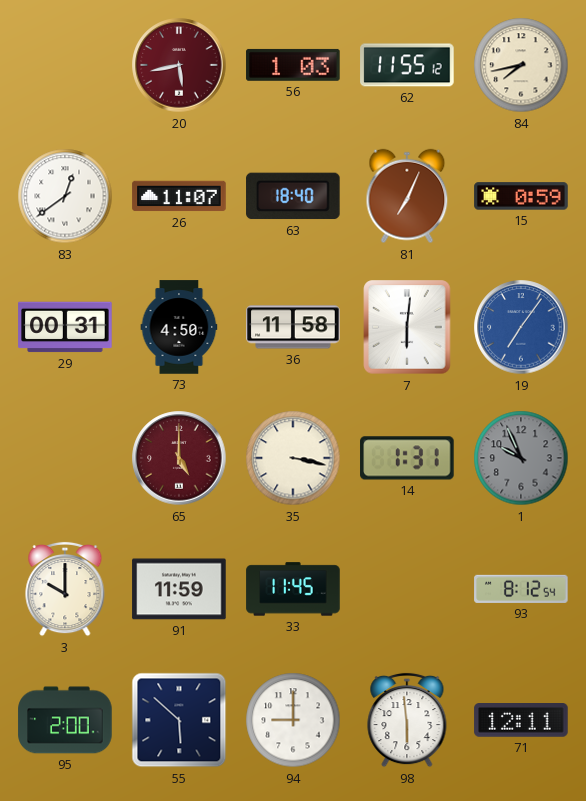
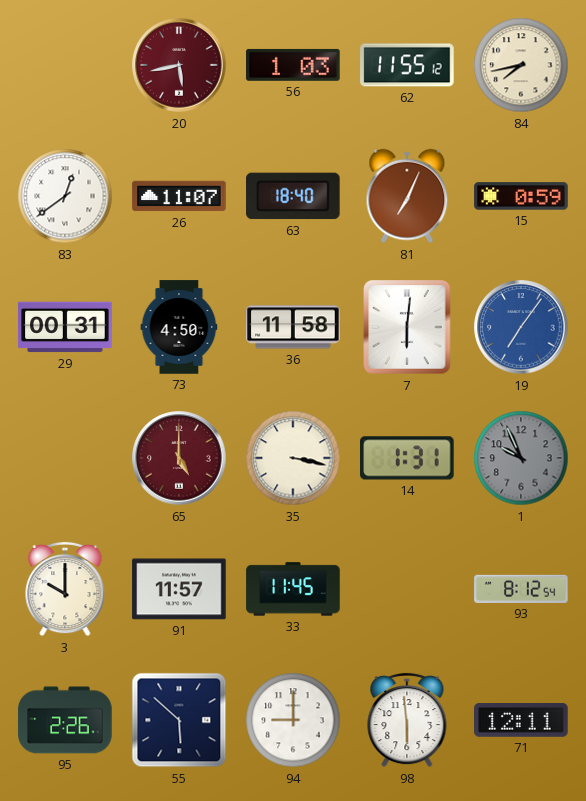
91: 11:59 -> 11:57
95: 2:00 -> 2:26
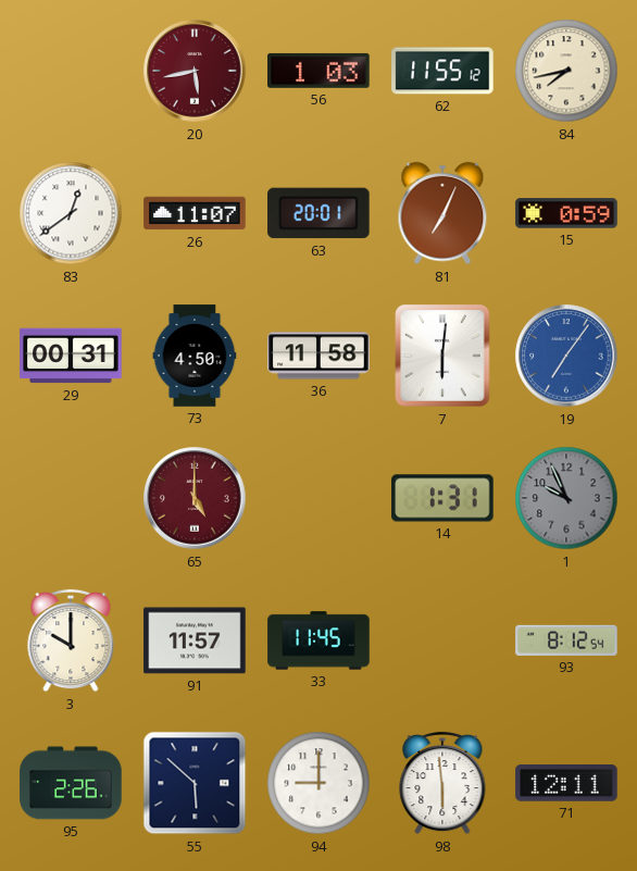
63: 18:40 -> 20:01
35: 3:17 -> none
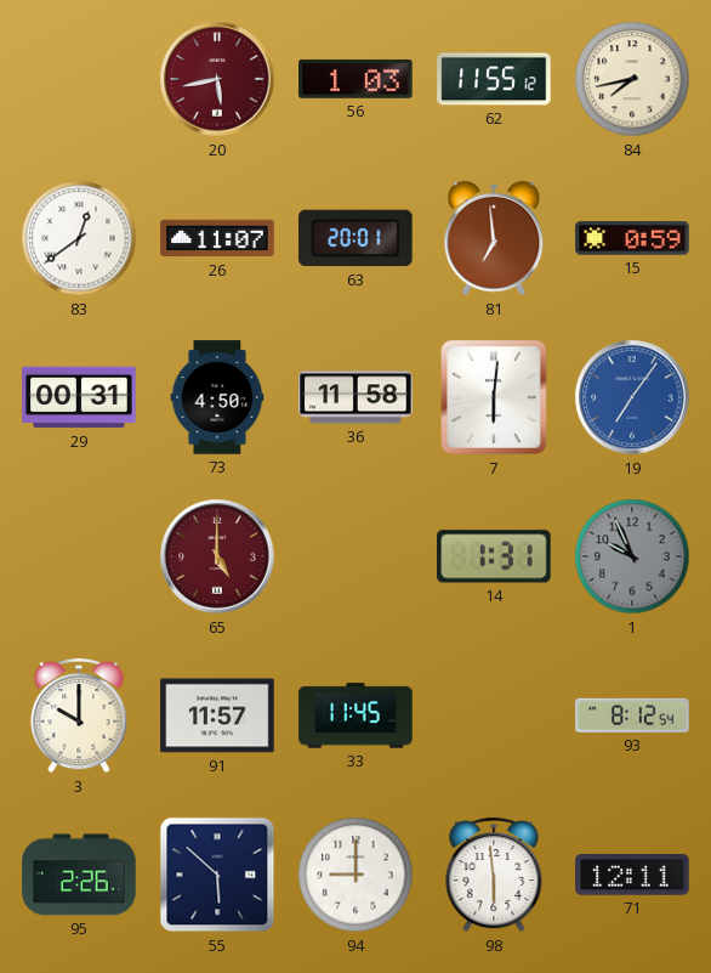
81: 7:04 -> 6:59
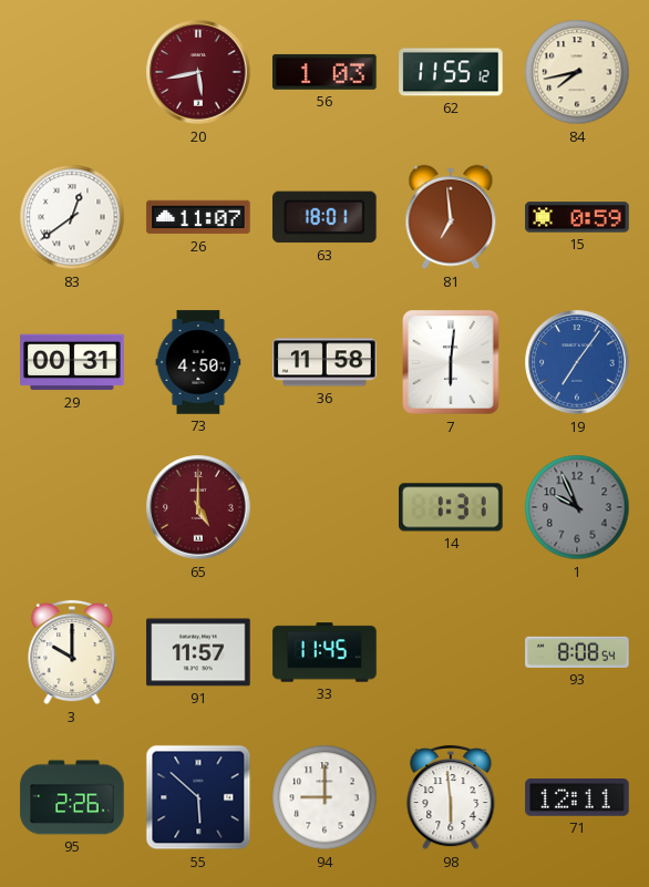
63: 20:01 -> 18:01
93: 8:12 -> 8:08
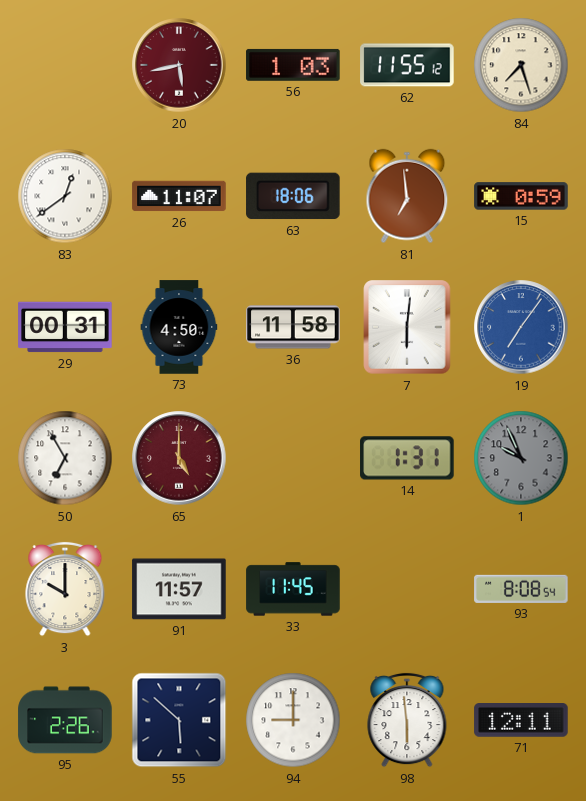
84: 7:43 -> 7:27
63: 18:01 -> 18:06
50: none -> 6:55
